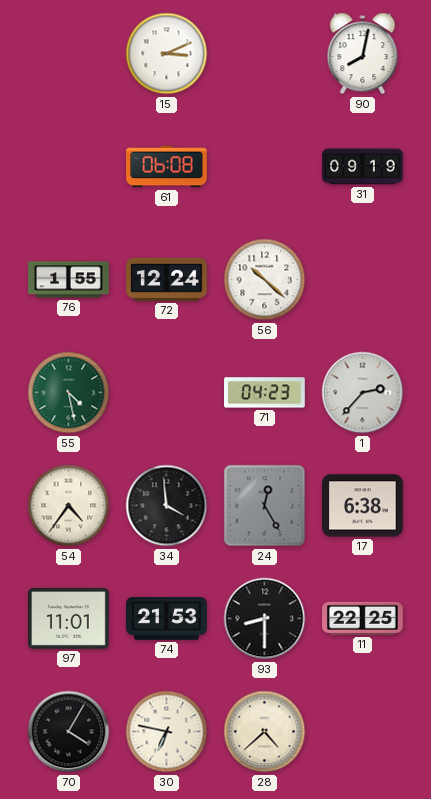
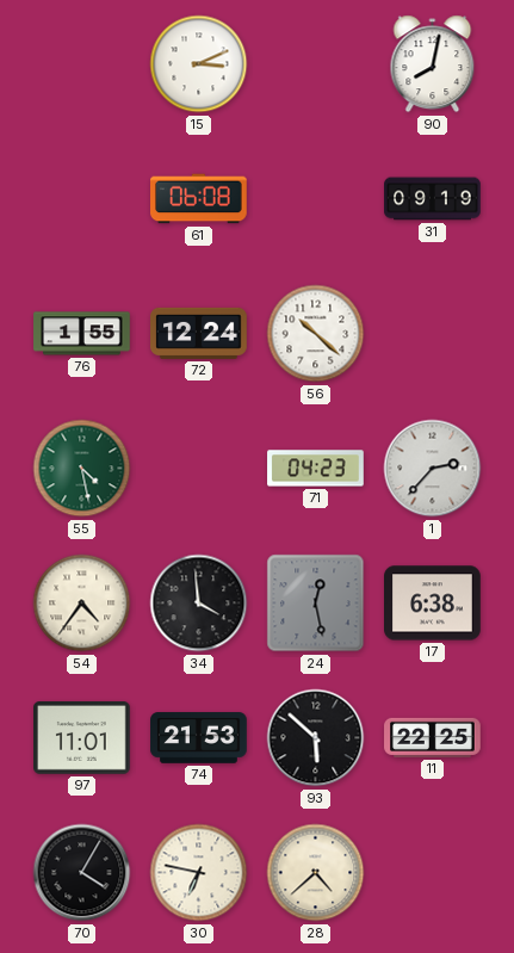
24: 12:25 -> 12:28
93: 8:30 -> 5:52
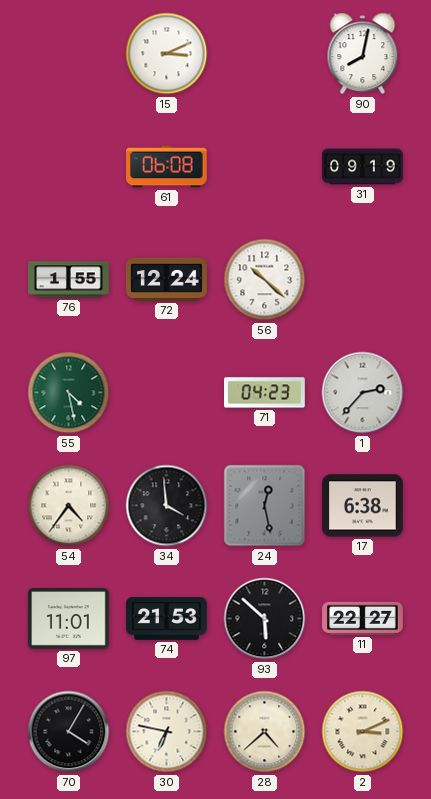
11: 22:25 -> 22:27
2: none -> 3:11
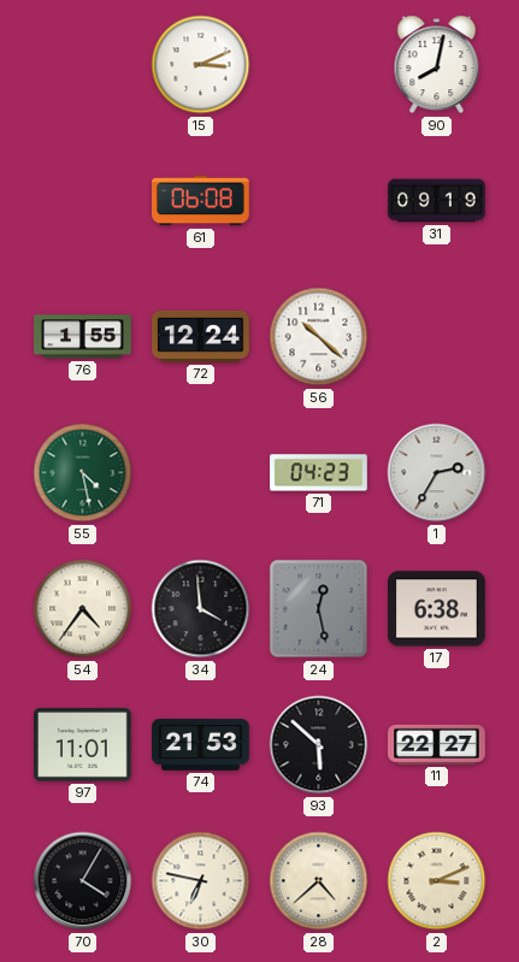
1: 2:37 -> 2:35
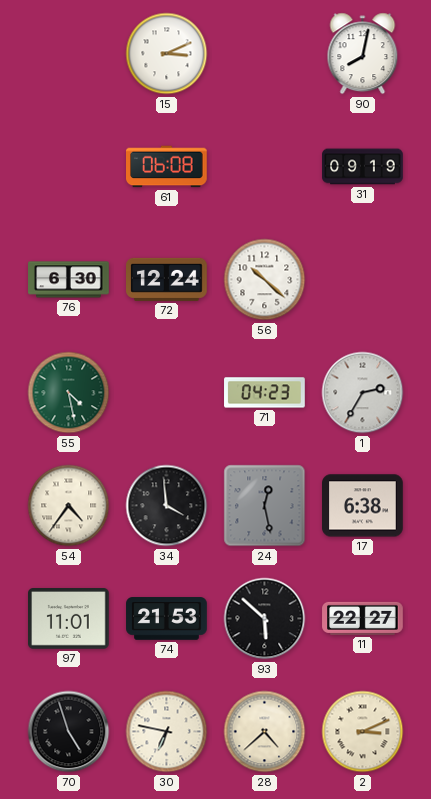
76: 1:55 -> 6:30
70: 4:05 -> 4:57
